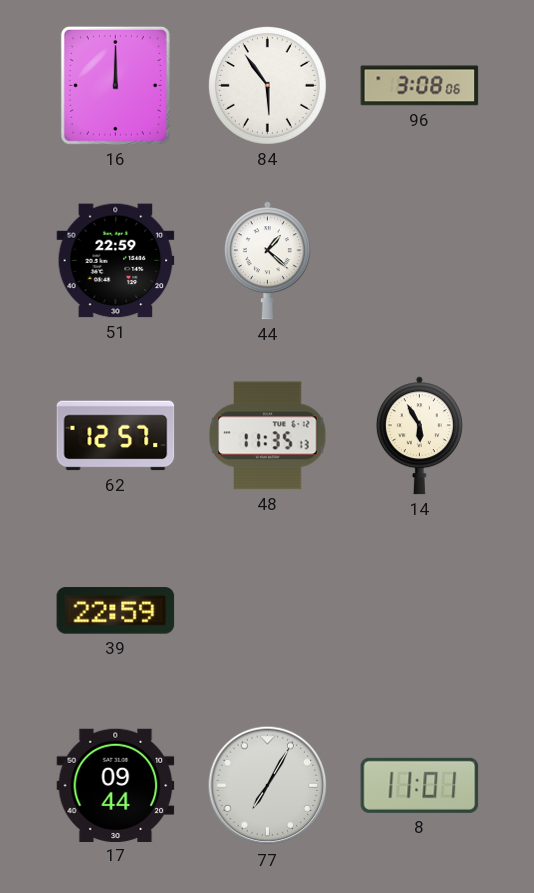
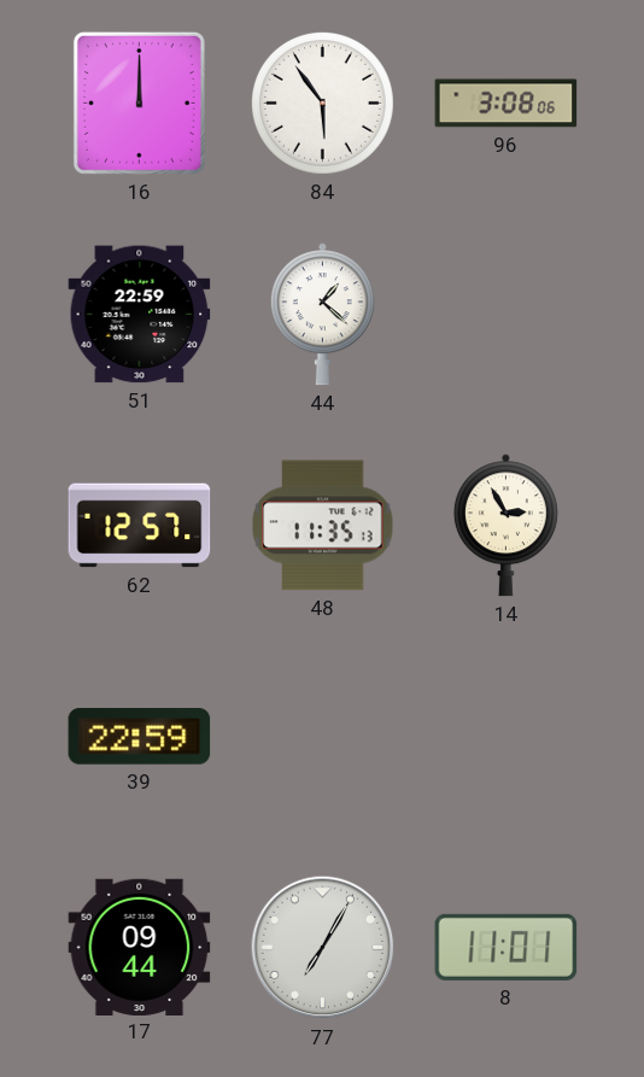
14: 5:55 -> 2:55
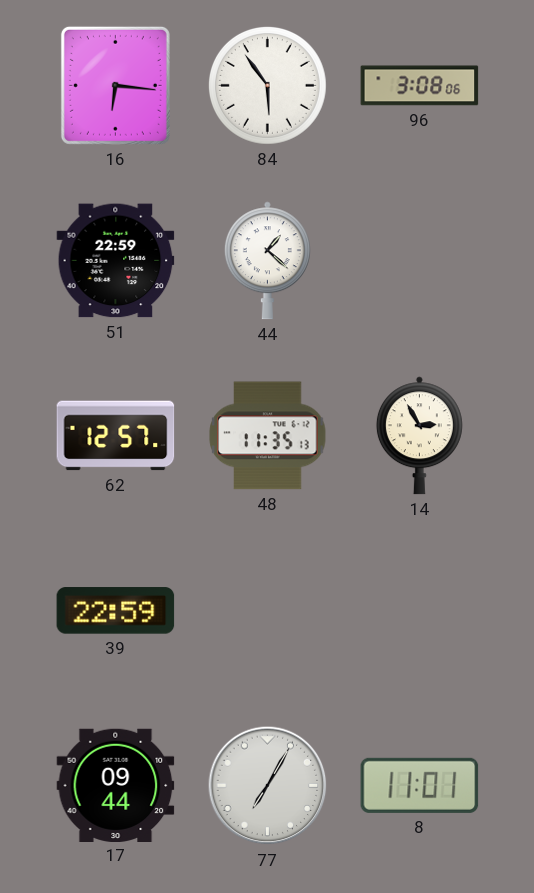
16: 12:00 -> 6:16
